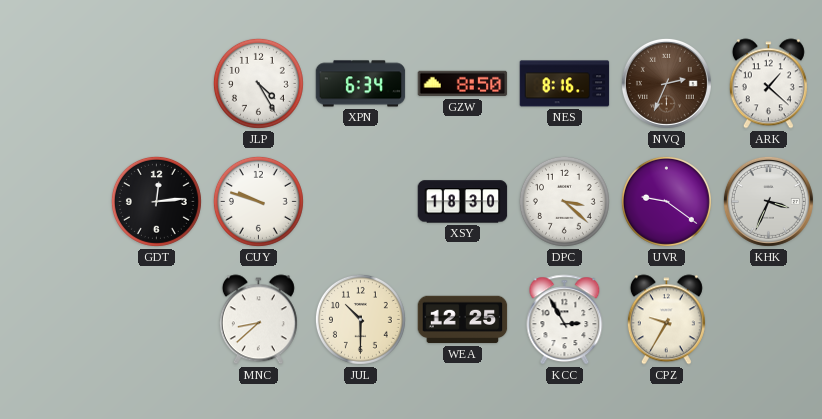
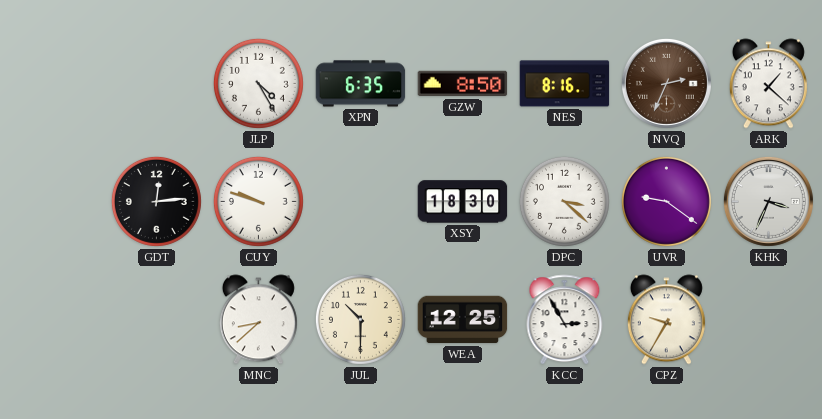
XPN: 6:34 -> 6:35
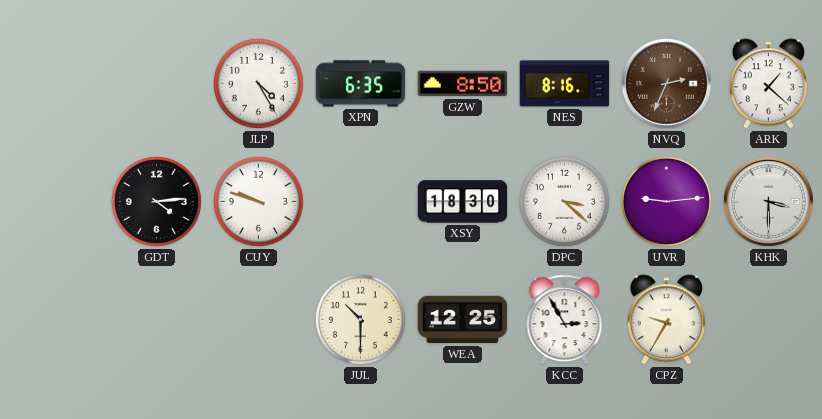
GDT: 12:14 -> 4:14
UVR: 9:21 -> 9:14
KHK: 3:34 -> 3:30
MNC: 8:38 -> none
